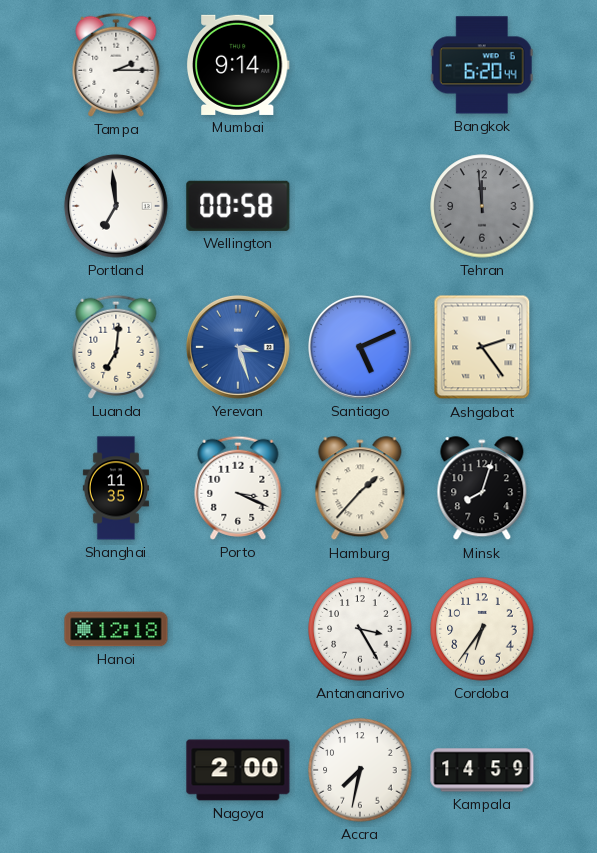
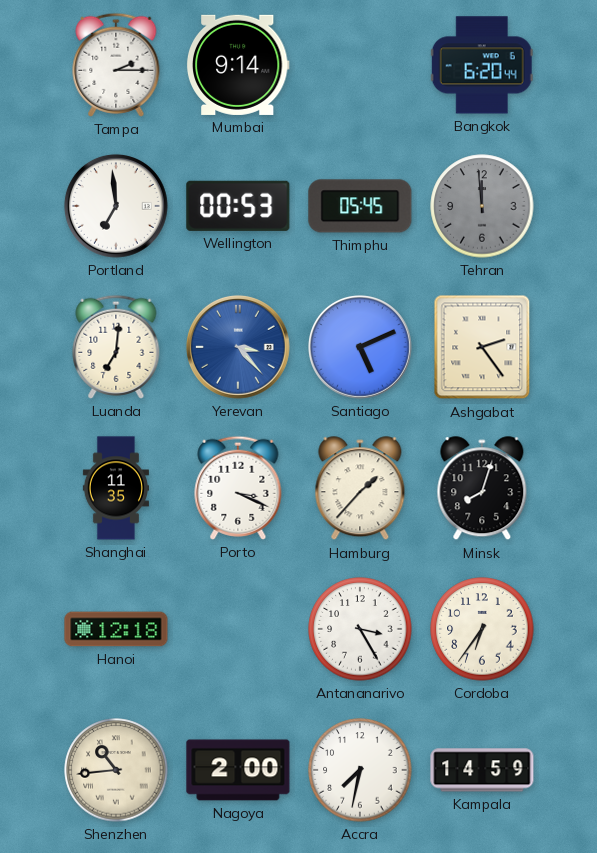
Wellington: 00:58 -> 00:53
Thimphu: none -> 05:45
Yerevan: 3:27 -> 3:23
Shenzhen: none -> 10:44
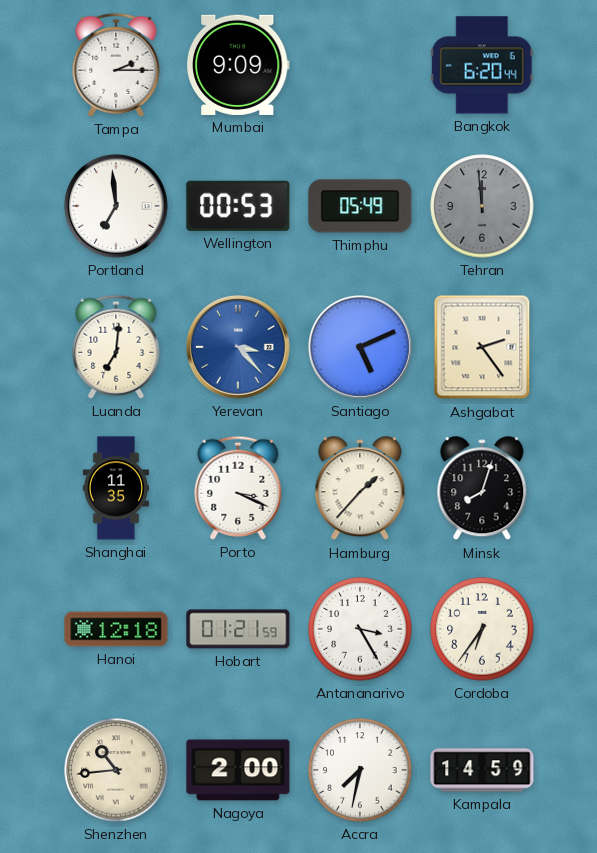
Mumbai: 9:14 -> 9:09
Thimphu: 05:45 -> 05:49
Hobart: none -> 01:21
